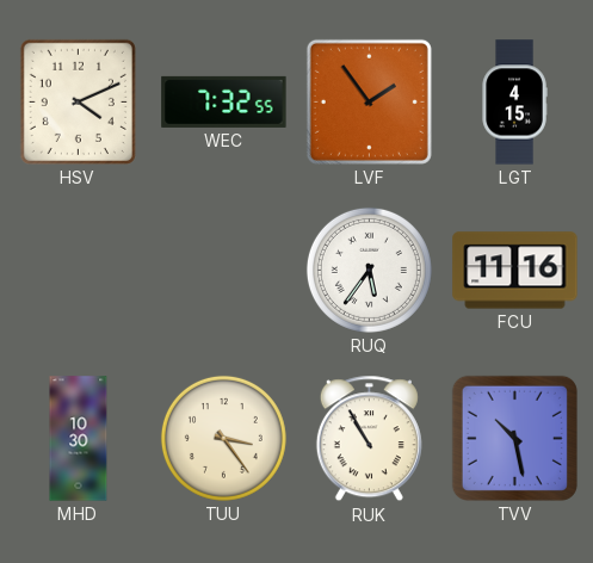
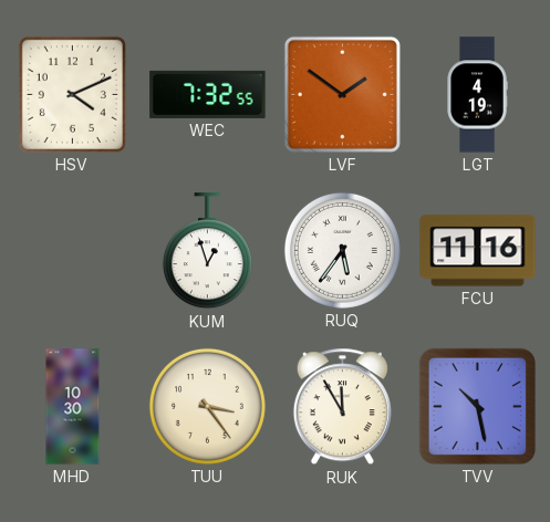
LVF: 1:54 -> 1:51
LGT: 4:15 -> 4:19
KUM: none -> 12:57
RUK: 10:55 -> 11:55
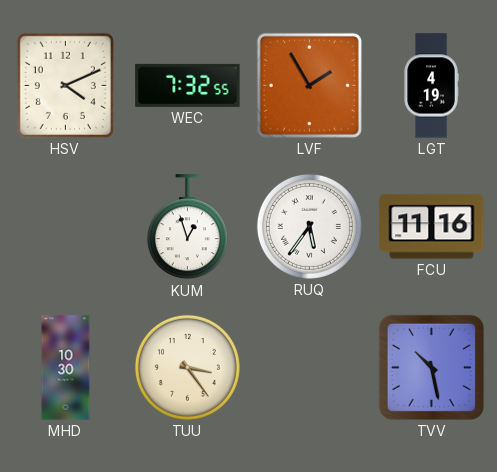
LVF: 1:51 -> 1:55
RUK: 11:55 -> none
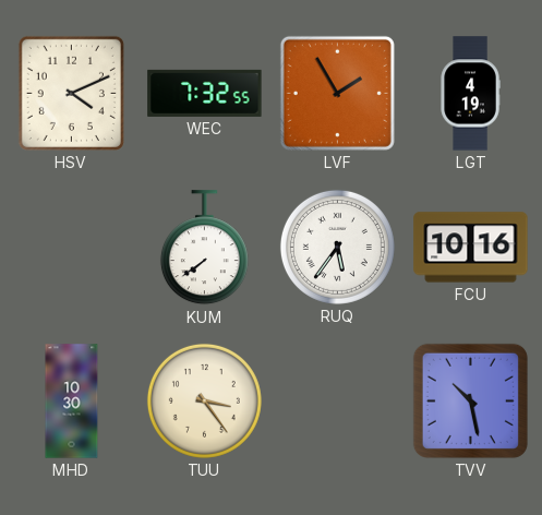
KUM: 12:57 -> 7:39
FCU: 11:16 -> 10:16
